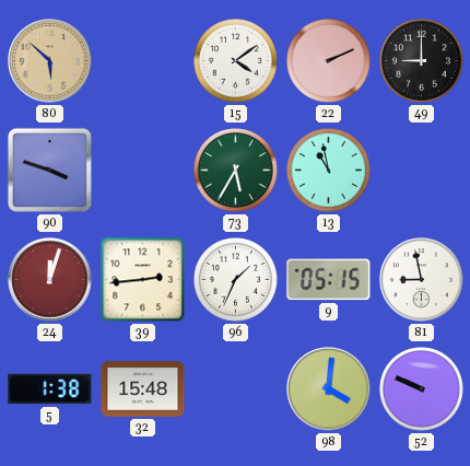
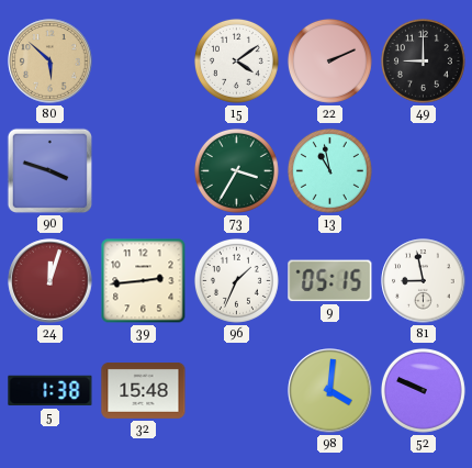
73: 5:35 -> 3:35
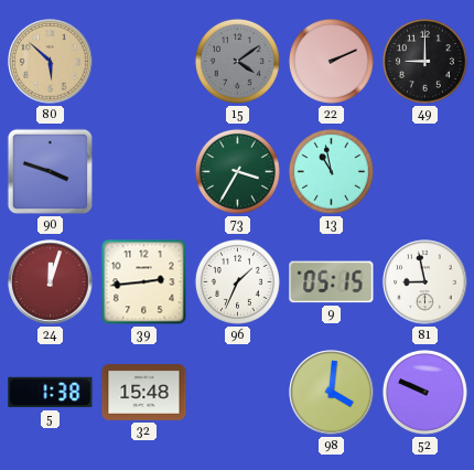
15 dial: white -> grey
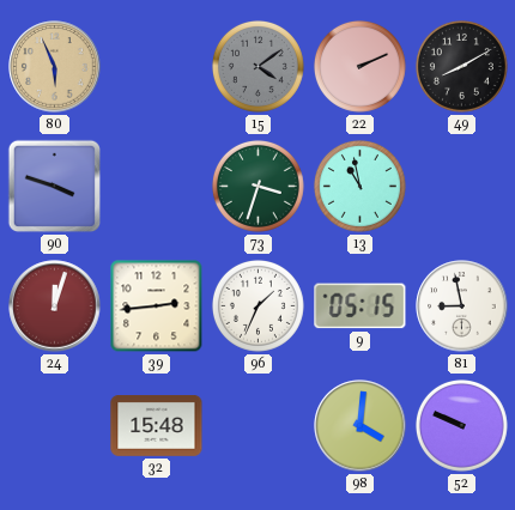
80: 5:52 -> 5:56
49: 9:00 -> 8:10
73: 3:35 -> 3:33
5: 1:38 -> none
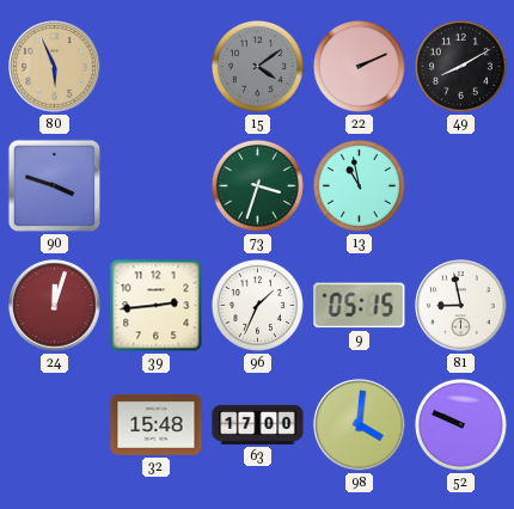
63: none -> 17:00
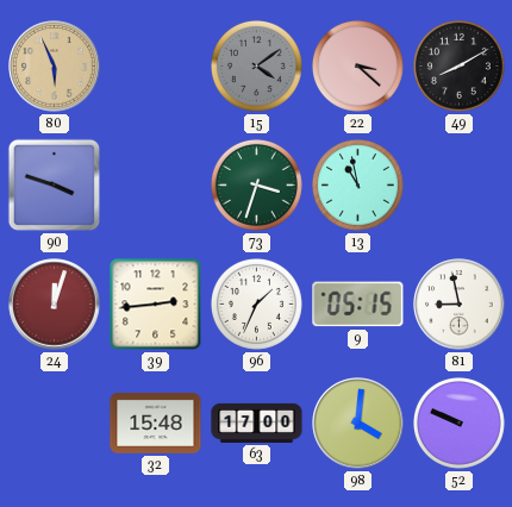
22: 2:11 -> 3:22
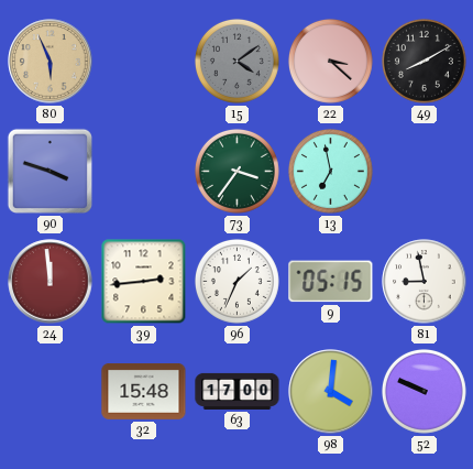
73: 3:33 -> 3:36
13: 10:58 -> 6:58
24: 12:03 -> 11:59
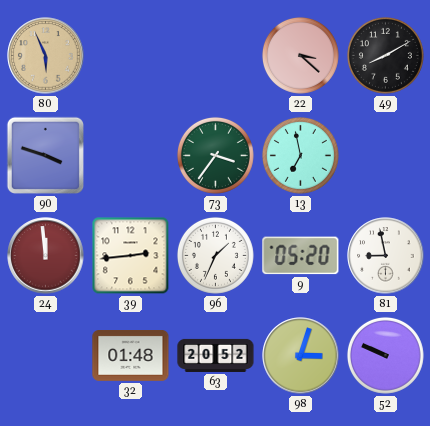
15: 4:09 -> none
9: 05:15 -> 05:20
32: 15:48 -> 01:48
63: 17:00 -> 20:52
98: 4:01 -> 3:03
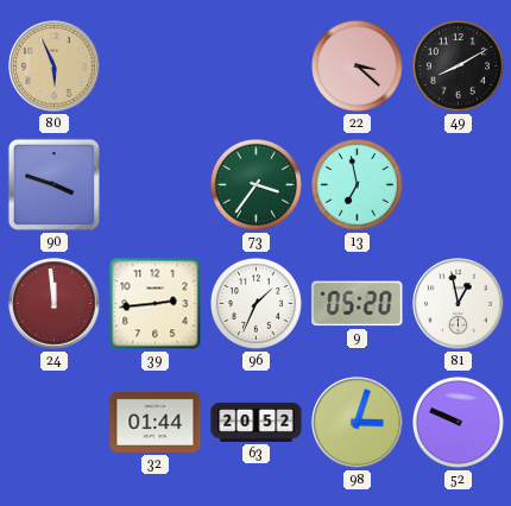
81: 8:58 -> 12:58
32: 01:48 -> 01:44
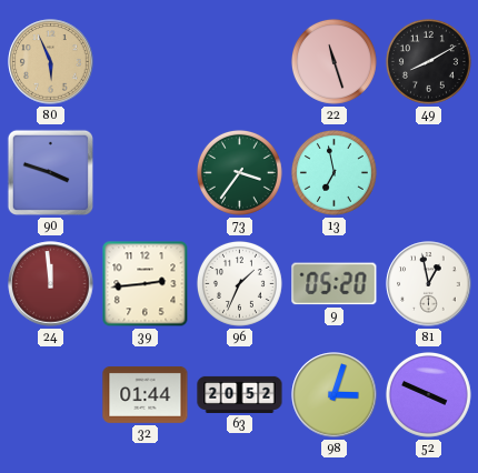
22: 3:22 -> 11:27
52: 9:49 -> 3:49
